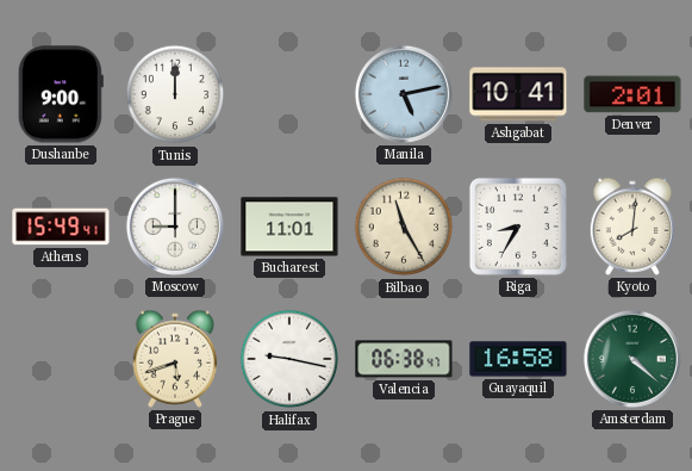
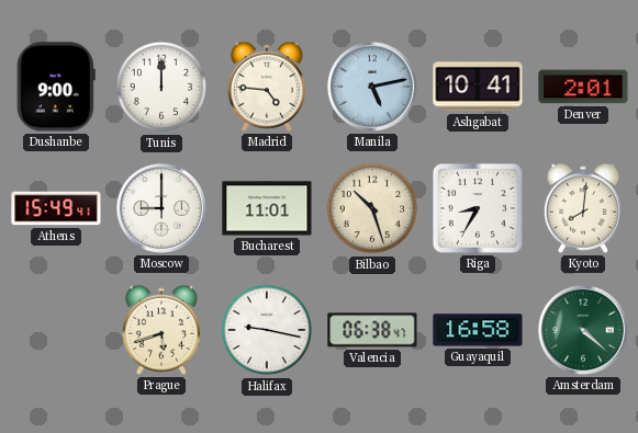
Madrid: none -> 4:46
Bilbao: 11:25 -> 10:27
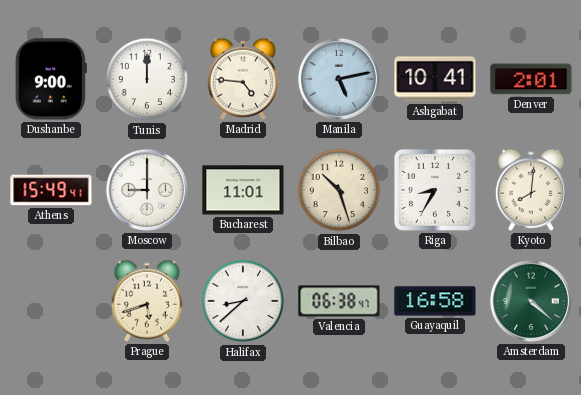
Halifax: 9:17 -> 8:38
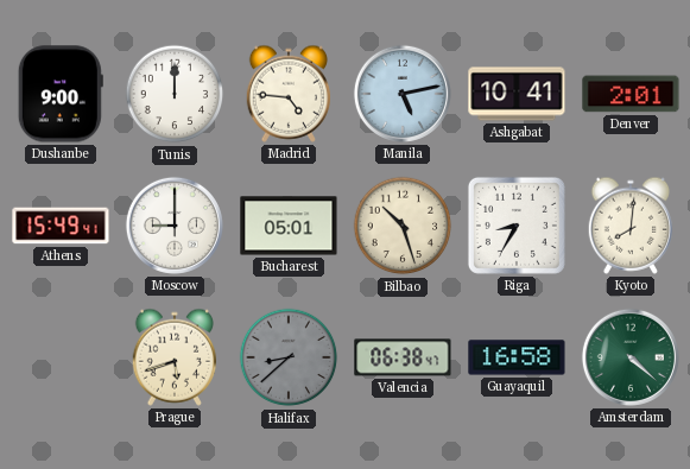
Bucharest: 11:01 -> 05:01
Halifax dial: white -> grey
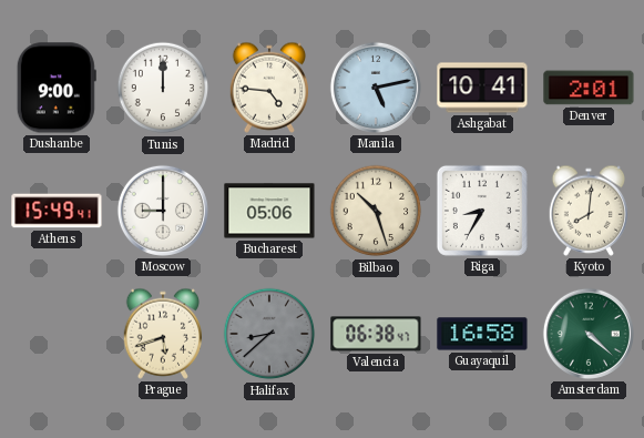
Bucharest: 05:01 -> 05:06
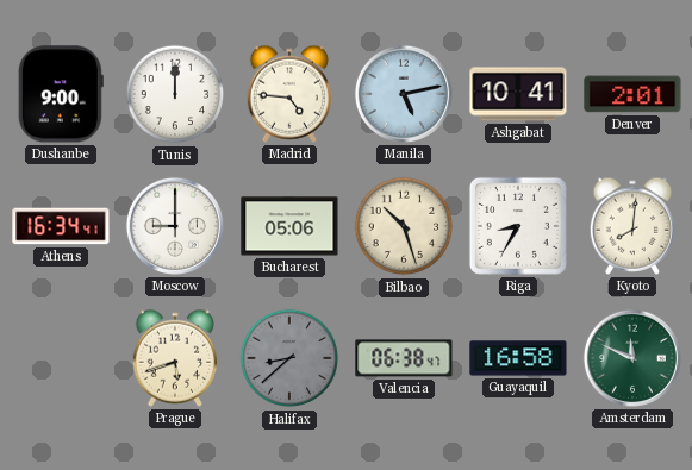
Athens: 15:49 -> 16:34
Amsterdam: 4:22 -> 11:49
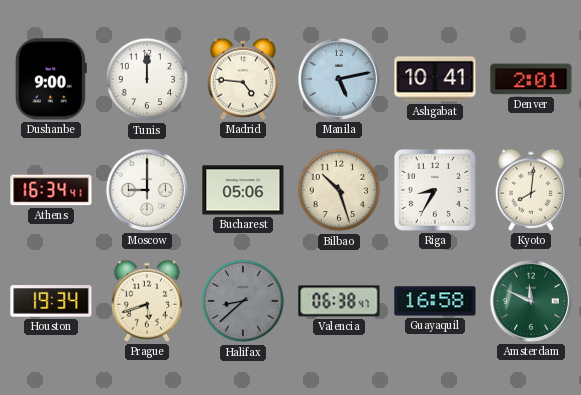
Houston: none -> 19:34
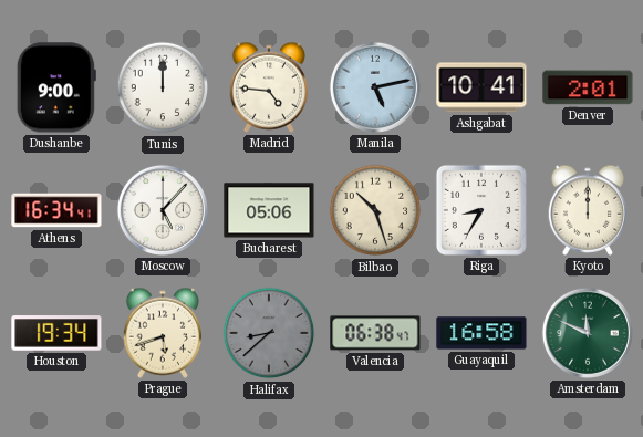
Moscow: 9:00 -> 5:07
Kyoto: 8:01 -> 12:00
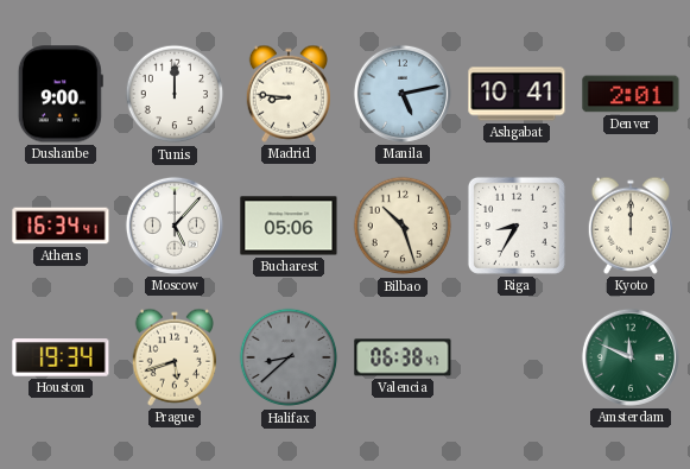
Madrid: 4:46 -> 8:46
Guayaquil: 16:58 -> none
